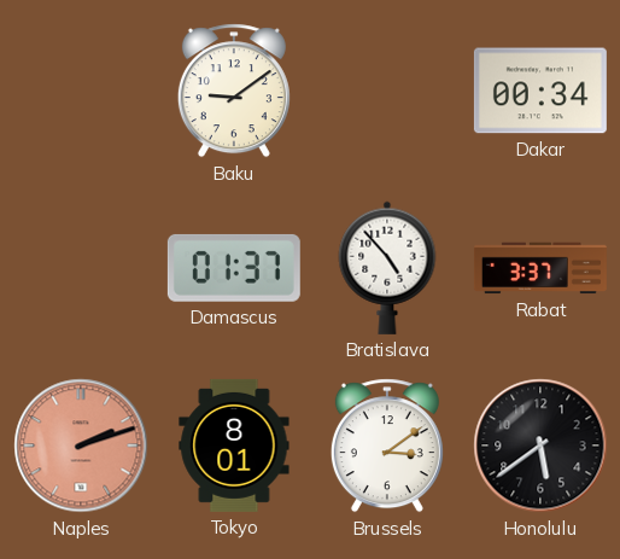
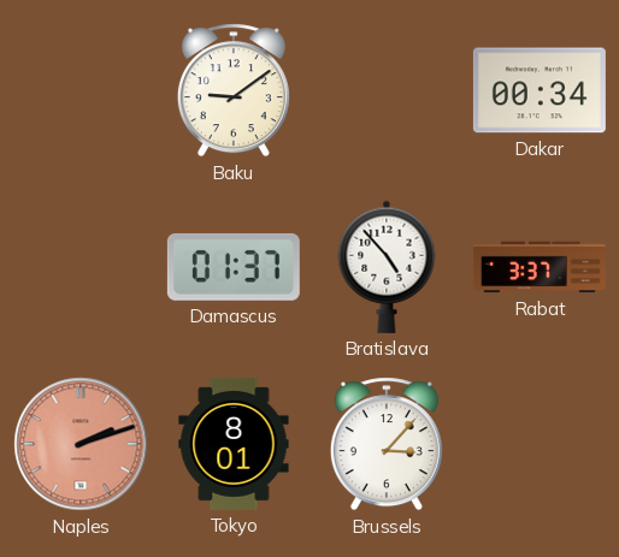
Brussels: 3:09 -> 3:07
Honolulu: 5:39 -> none
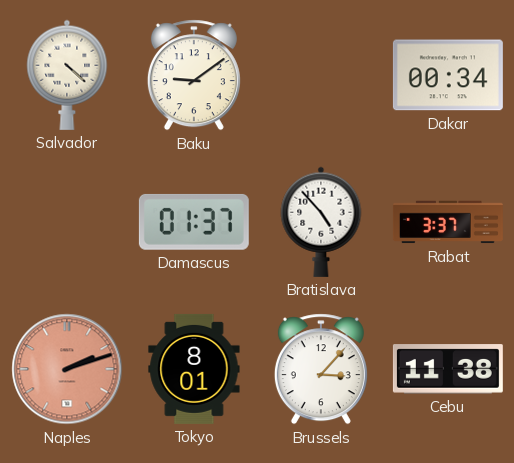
Salvador: none -> 4:22
Cebu: none -> 11:38
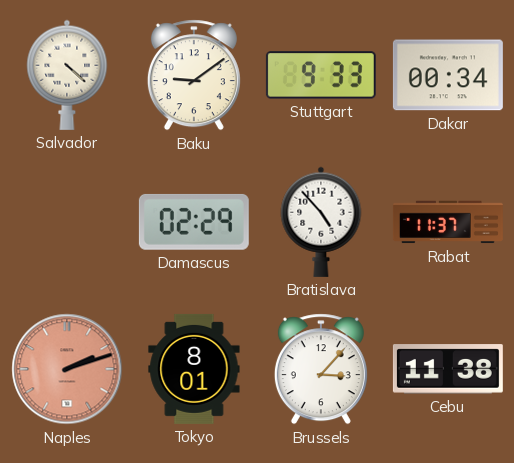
Stuttgart: none -> 9:33
Damascus: 01:37 -> 02:29
Rabat: 3:37 -> 11:37
